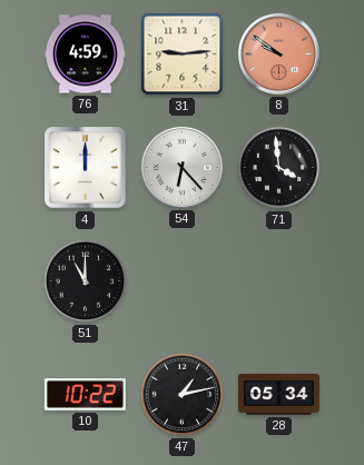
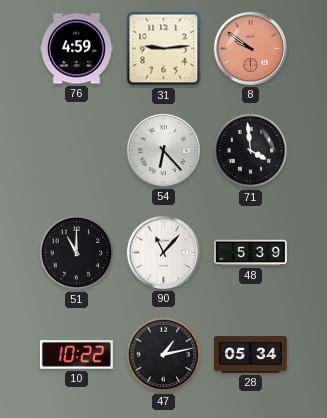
4: 12:00 -> none
90: none -> 11:07
48: none -> 5:39
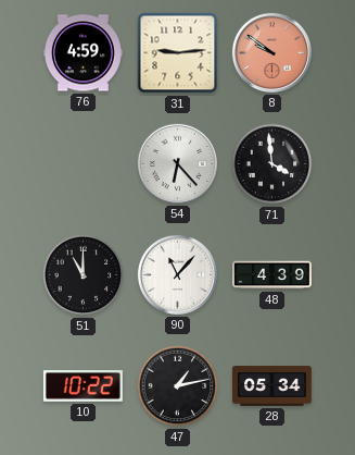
48: 5:39 -> 4:39
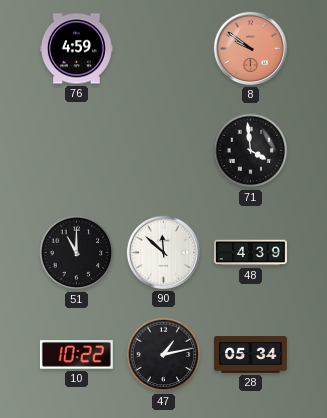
31: 9:14 -> none
54: 6:23 -> none
90: 11:07 -> 11:52
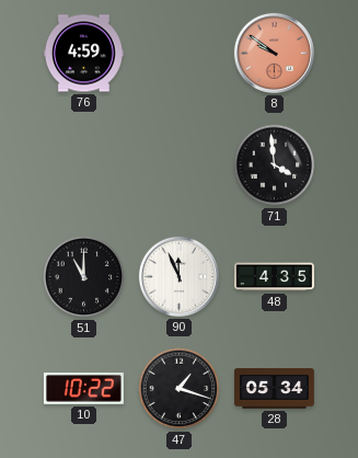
90: 11:52 -> 11:56
48: 4:39 -> 4:35
47: 1:13 -> 1:18
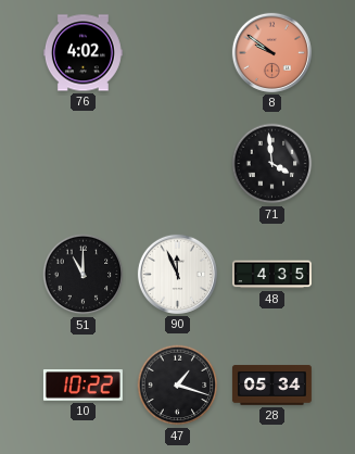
76: 4:59 -> 4:02
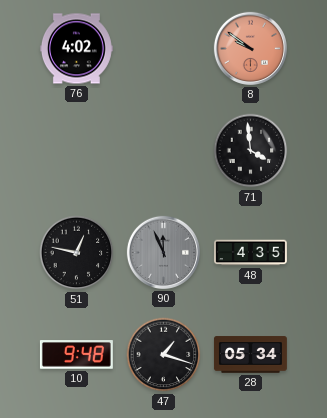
51: 11:00 -> 12:47
90 dial: white -> grey
10: 10:22 -> 9:48
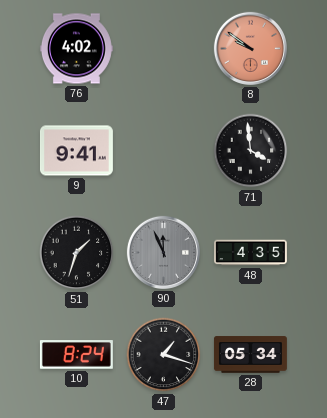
9: none -> 9:41
51: 12:47 -> 1:33
10: 9:48 -> 8:24
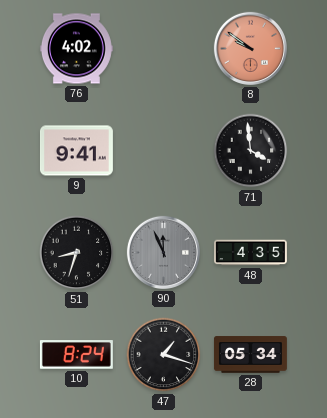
51: 1:33 -> 8:33
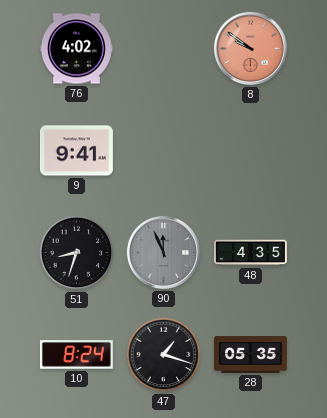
71: 3:59 -> none
28: 05:34 -> 05:35
